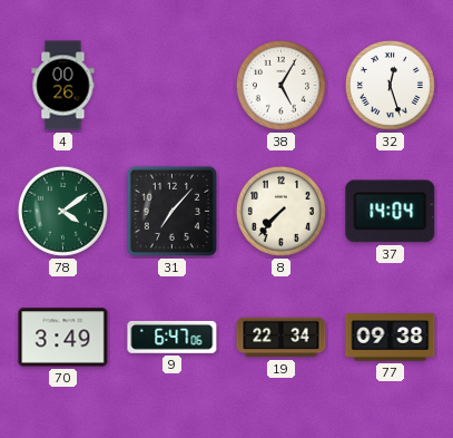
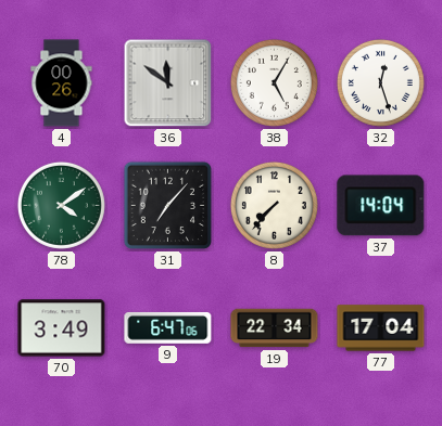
36: none -> 11:51
77: 09:38 -> 17:04
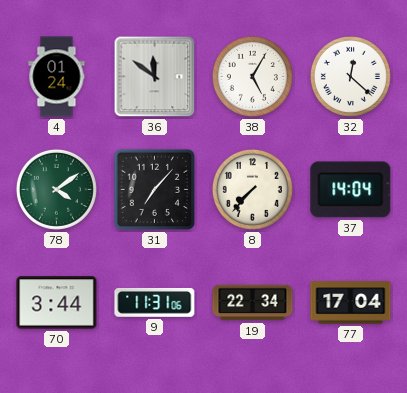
4: 00:26 -> 01:24
32: 12:27 -> 12:22
70: 3:49 -> 3:44
9: 6:47 -> 11:31
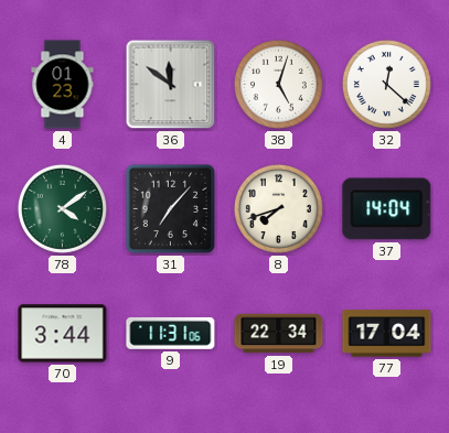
4: 01:24 -> 01:23
38: 5:05 -> 5:03
8: 7:37 -> 7:42
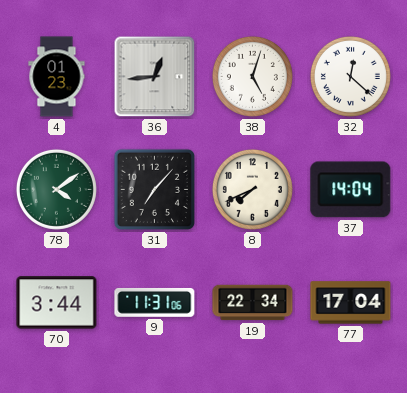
36: 11:51 -> 12:44
8: 7:42 -> 7:41
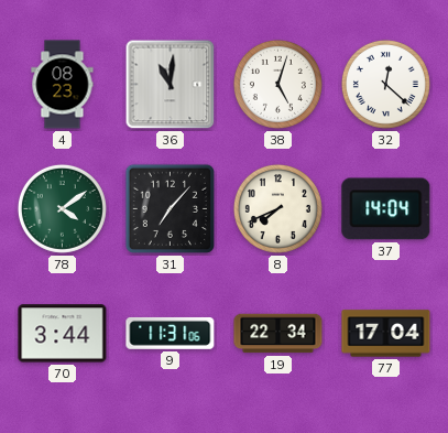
4: 01:23 -> 08:23
36: 12:44 -> 11:01
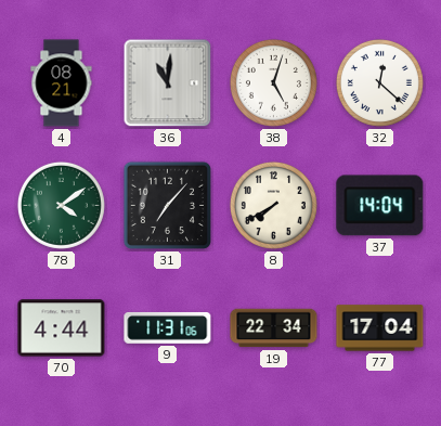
4: 08:23 -> 08:21
8: 7:41 -> 7:40
70: 3:44 -> 4:44
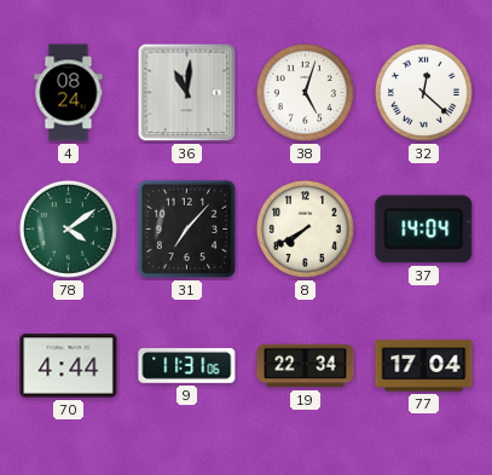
4: 08:21 -> 08:24
